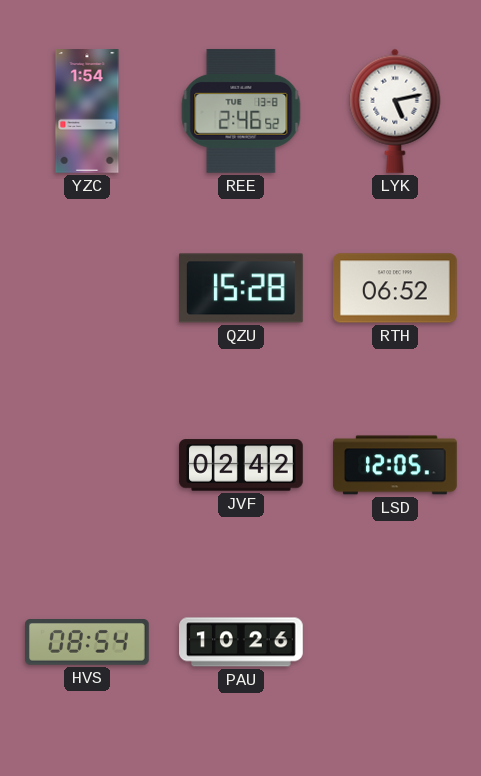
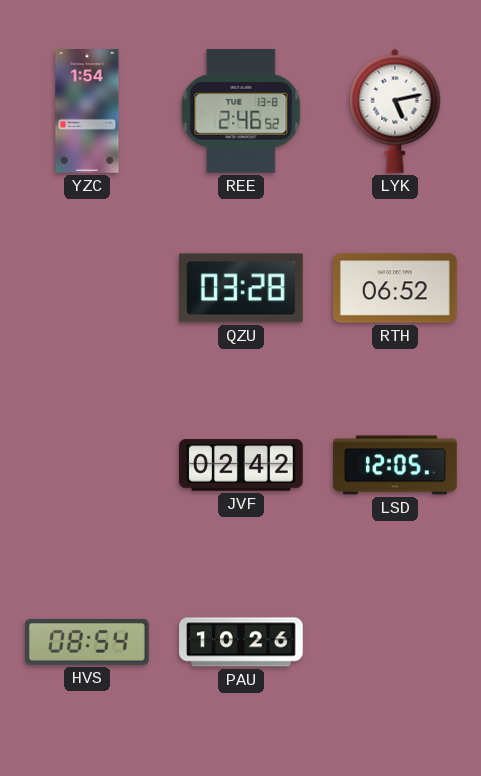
QZU: 15:28 -> 03:28
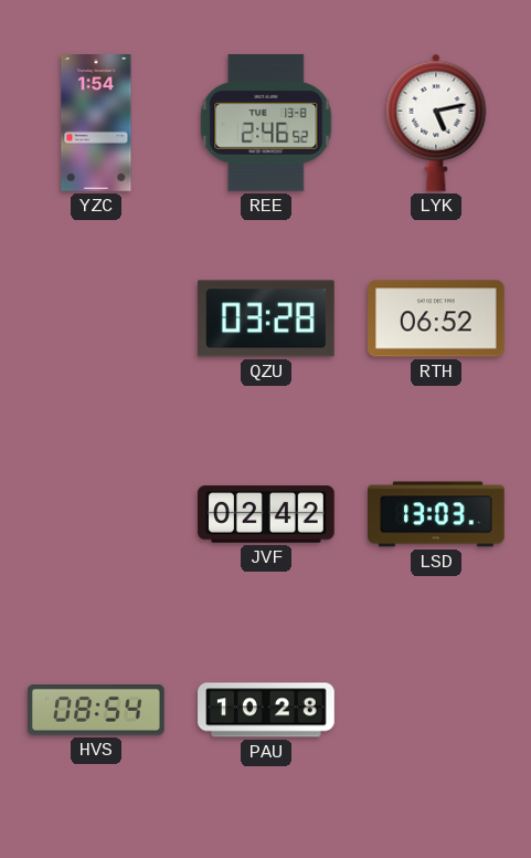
LSD: 12:05 -> 13:03
PAU: 10:26 -> 10:28
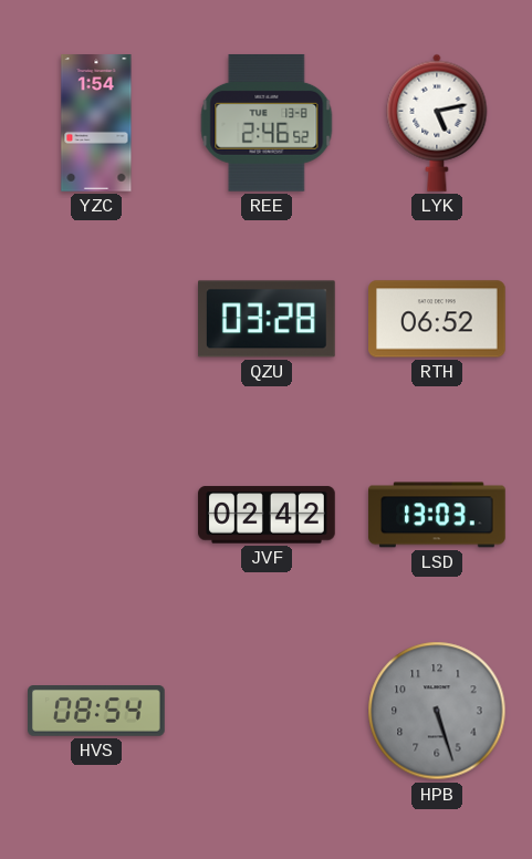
PAU: 10:28 -> none
HPB: none -> 5:27
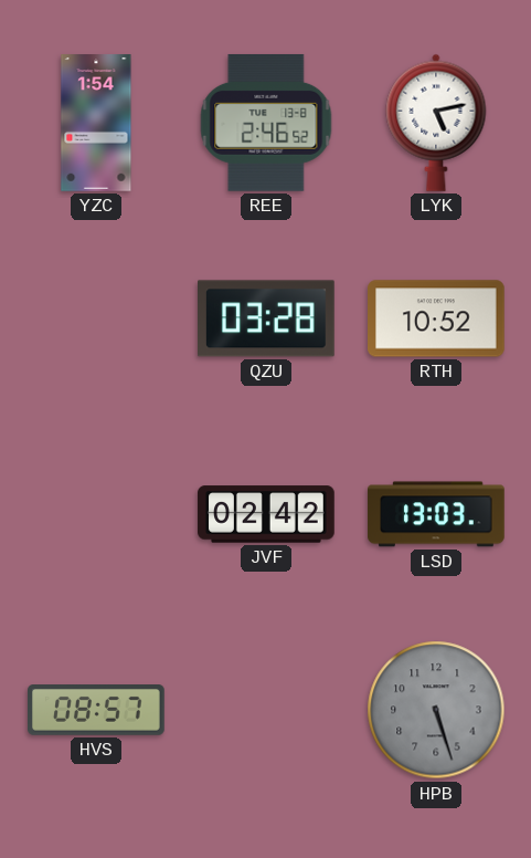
RTH: 06:52 -> 10:52
HVS: 08:54 -> 08:57
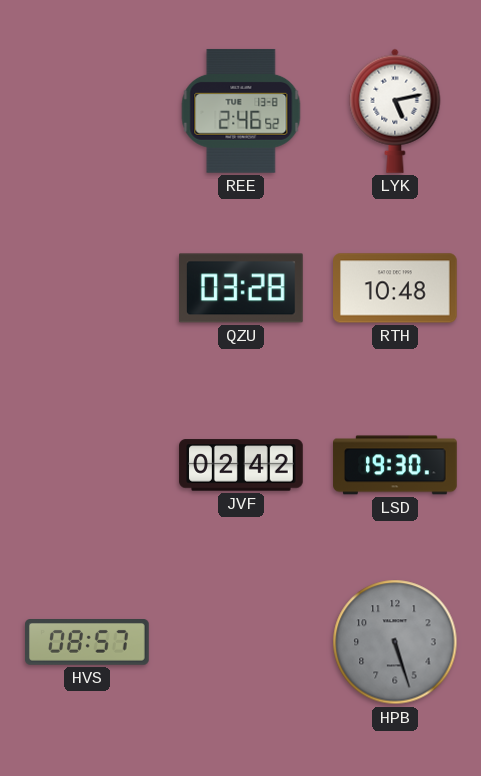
YZC: 1:54 -> none
RTH: 10:52 -> 10:48
LSD: 13:03 -> 19:30
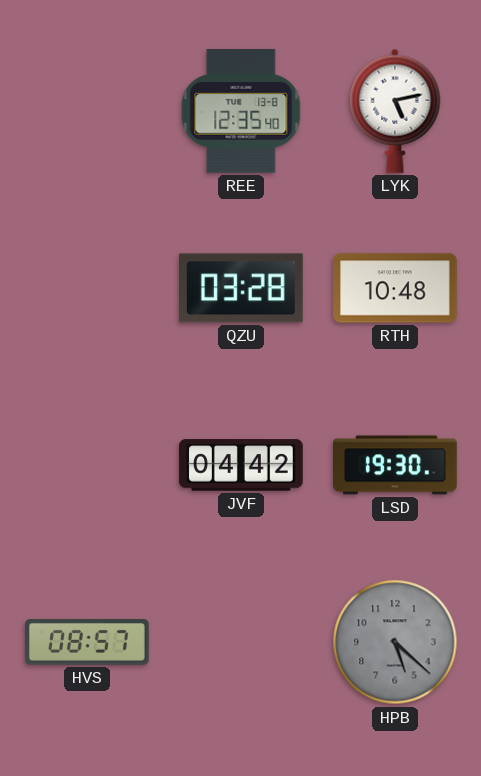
REE: 2:46 -> 12:35
JVF: 02:42 -> 04:42
HPB: 5:27 -> 5:22
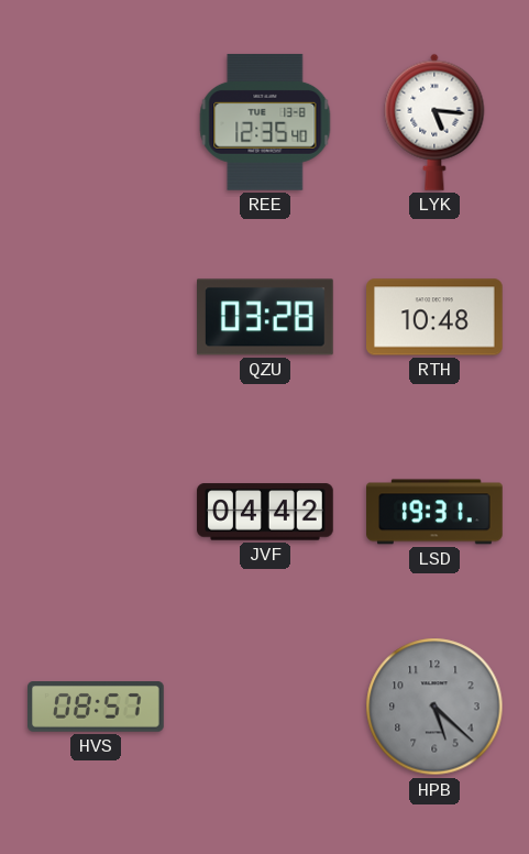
LYK: 5:13 -> 5:16
LSD: 19:30 -> 19:31
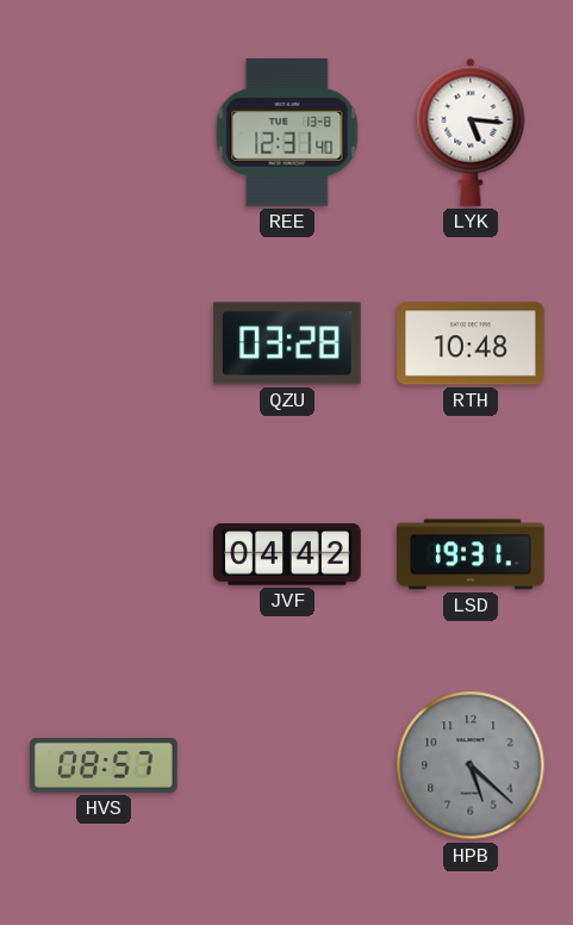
REE: 12:35 -> 12:31
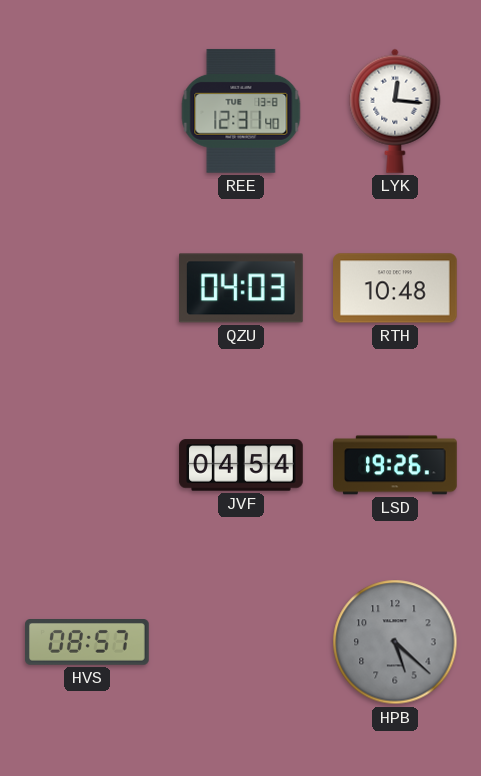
LYK: 5:16 -> 12:16
QZU: 03:28 -> 04:03
JVF: 04:42 -> 04:54
LSD: 19:31 -> 19:26
